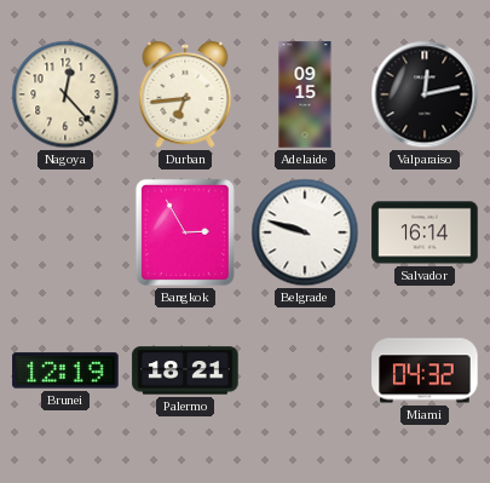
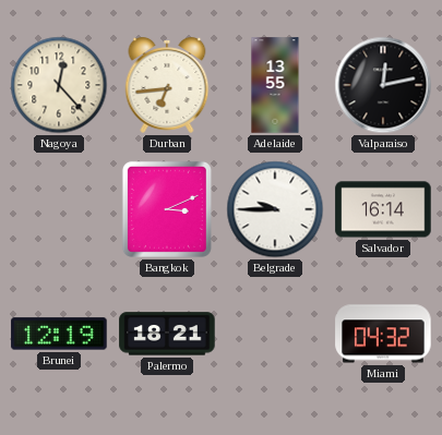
Adelaide: 09:15 -> 13:55
Bangkok: 2:55 -> 3:11
Belgrade: 9:48 -> 9:45
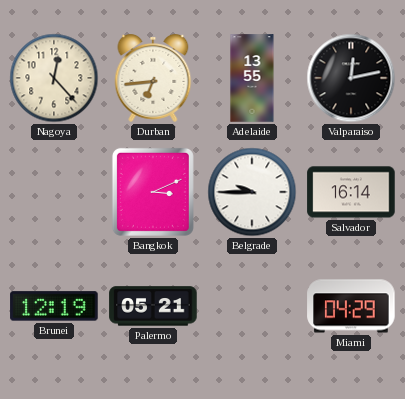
Palermo: 18:21 -> 05:21
Miami: 04:32 -> 04:29
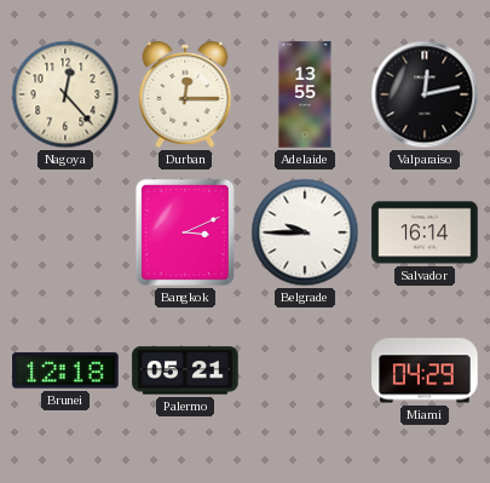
Durban: 6:44 -> 12:15
Brunei: 12:19 -> 12:18
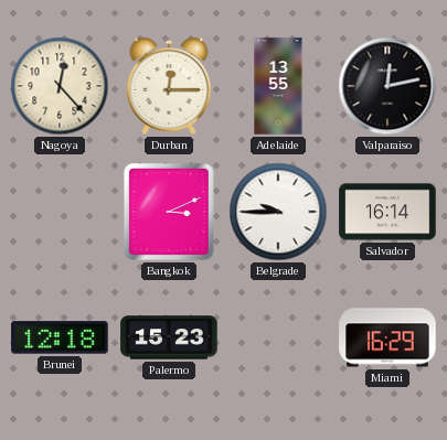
Palermo: 05:21 -> 15:23
Miami: 04:29 -> 16:29
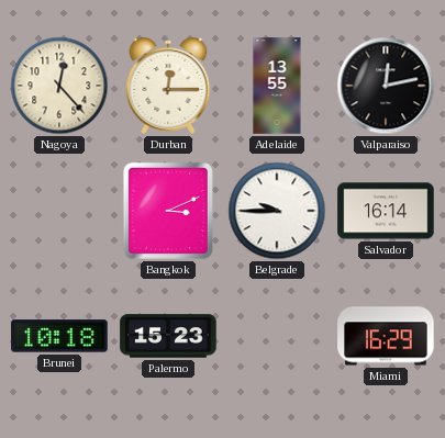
Brunei: 12:18 -> 10:18
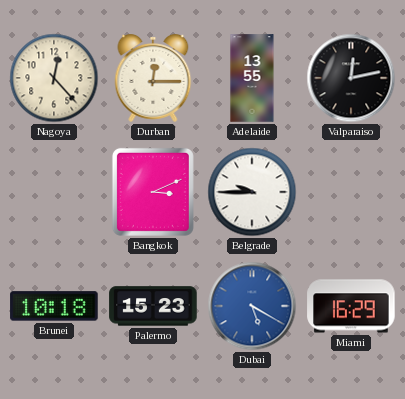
Salvador: 16:14 -> none
Dubai: none -> 5:20
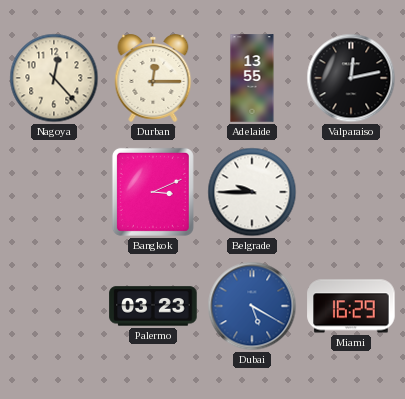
Brunei: 10:18 -> none
Palermo: 15:23 -> 03:23
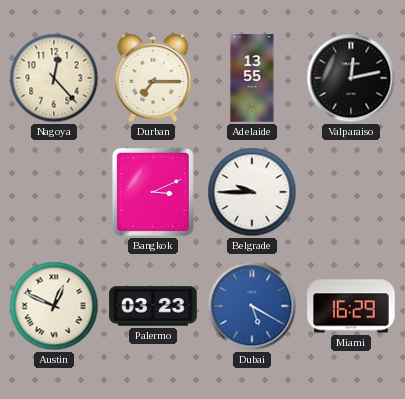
Durban: 12:15 -> 7:15
Austin: none -> 12:49
